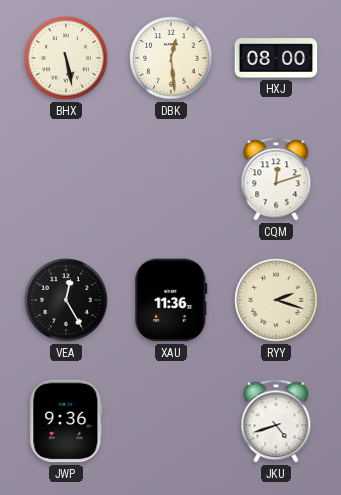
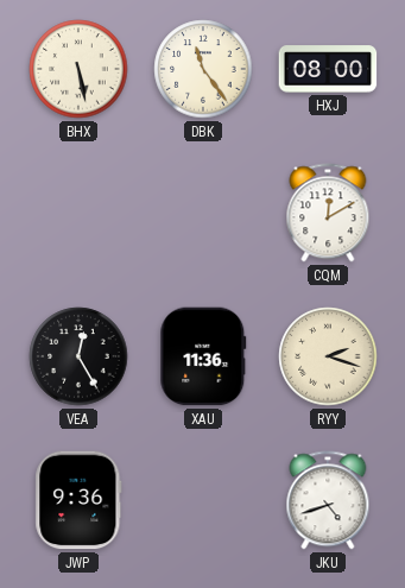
DBK: 12:29 -> 11:24
CQM: 12:12 -> 12:10
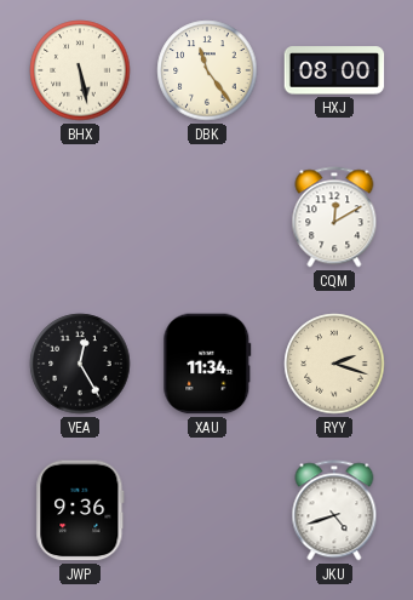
XAU: 11:36 -> 11:34
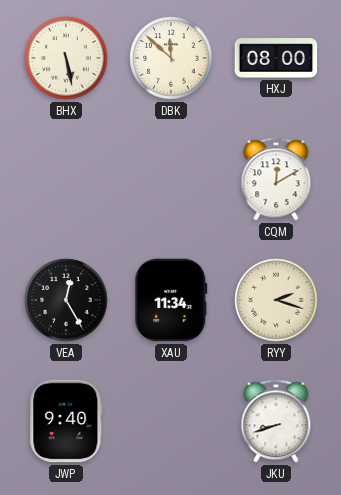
DBK: 11:24 -> 11:52
JWP: 9:36 -> 9:40
JKU: 4:42 -> 8:42
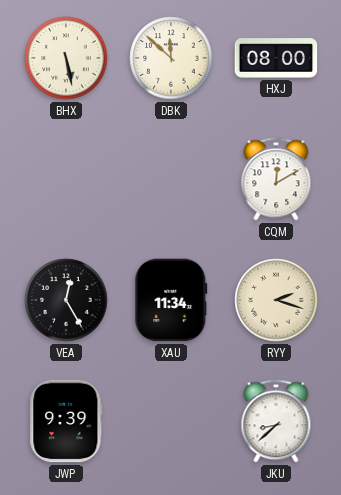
JWP: 9:40 -> 9:39
JKU: 8:42 -> 8:38
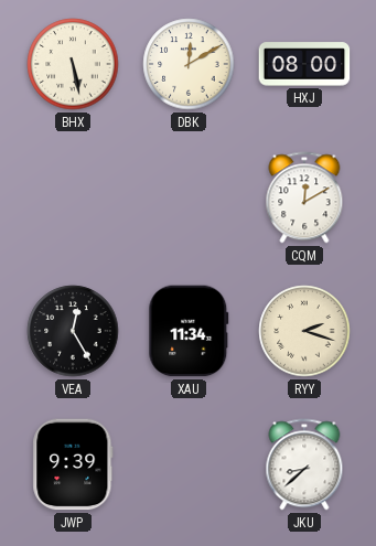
DBK: 11:52 -> 12:10
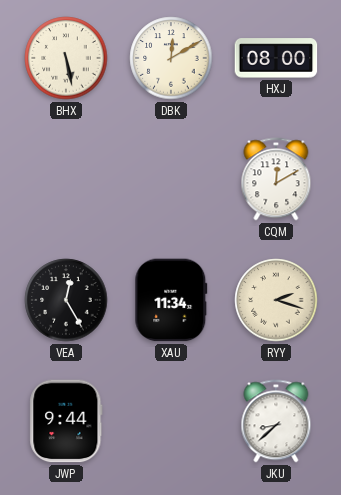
JWP: 9:39 -> 9:44
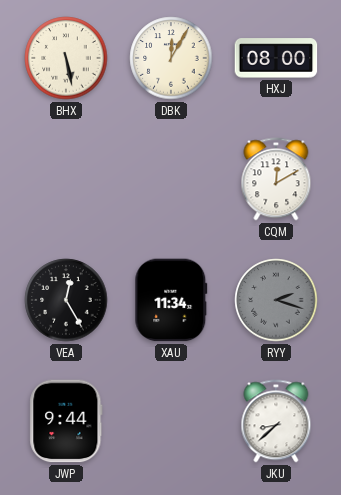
DBK: 12:10 -> 12:05
RYY dial: cream -> grey
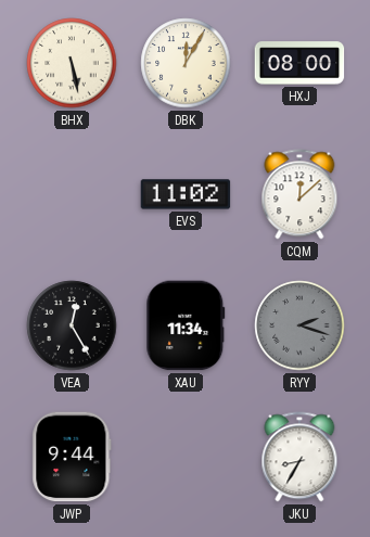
EVS: none -> 11:02
CQM: 12:10 -> 12:08
JKU: 8:38 -> 8:35
